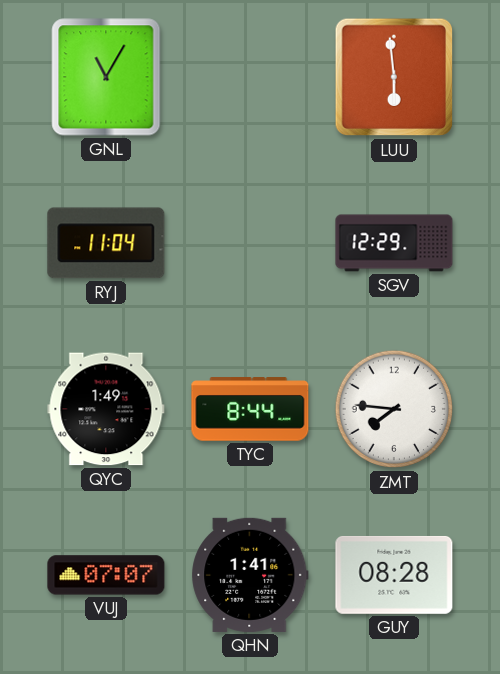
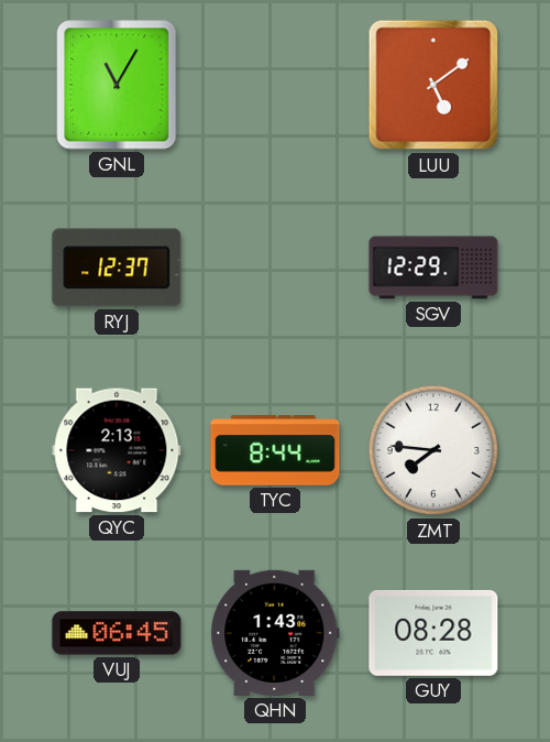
LUU: 5:59 -> 5:09
RYJ: 11:04 -> 12:37
QYC: 1:49 -> 2:13
VUJ: 07:07 -> 06:45
QHN: 1:41 -> 1:43
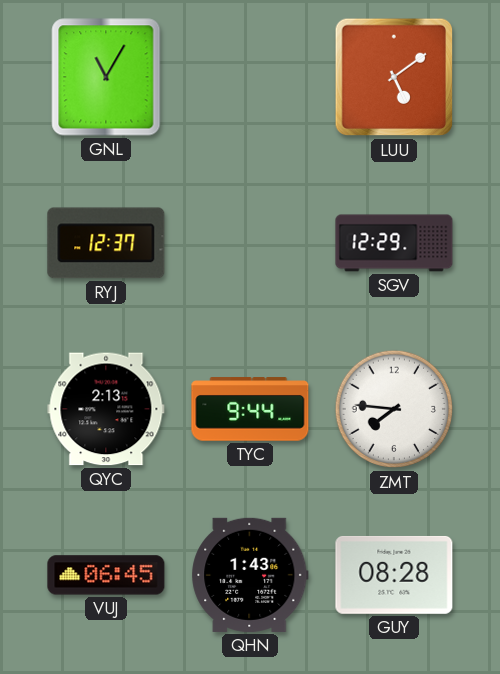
TYC: 8:44 -> 9:44
